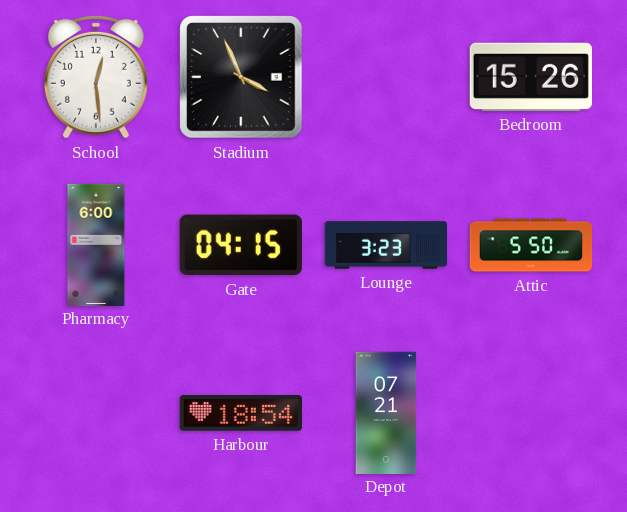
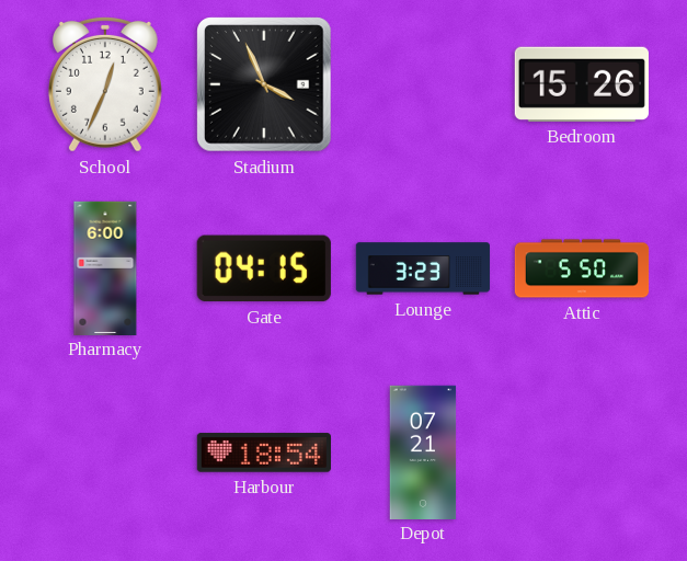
School: 12:29 -> 12:34
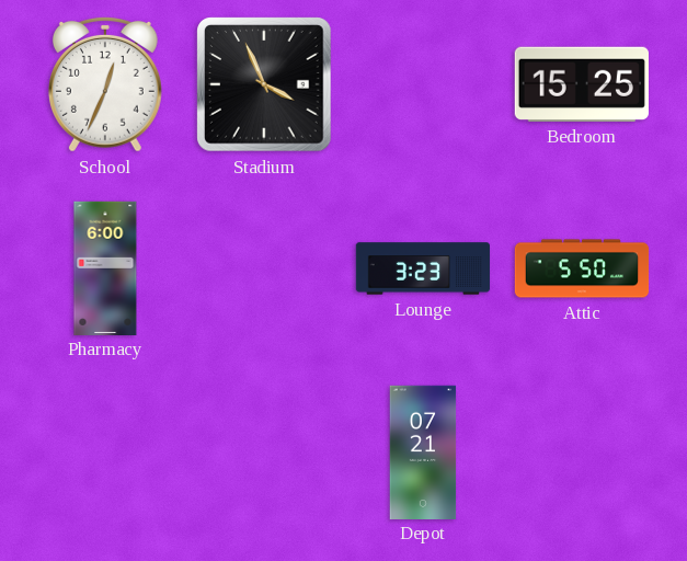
Bedroom: 15:26 -> 15:25
Gate: 04:15 -> none
Harbour: 18:54 -> none
